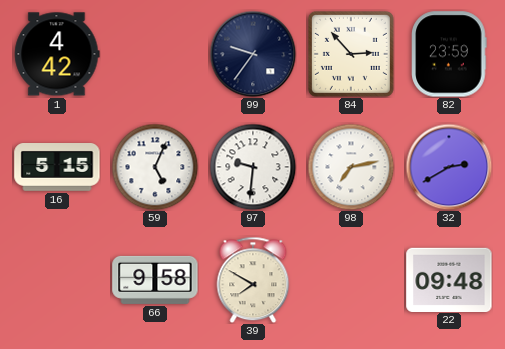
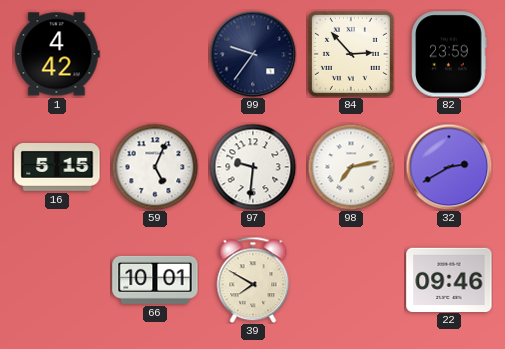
66: 9:58 -> 10:01
22: 09:48 -> 09:46
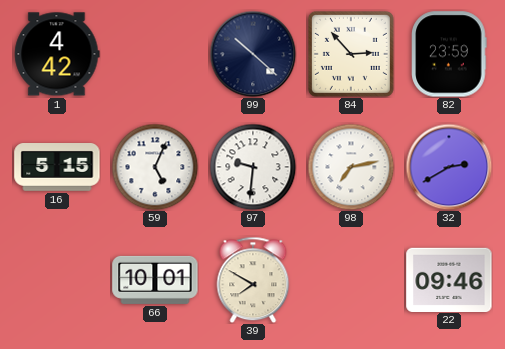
99: 9:36 -> 10:22
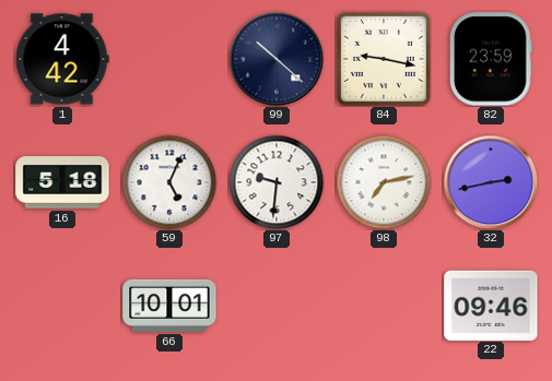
84: 2:53 -> 9:17
16: 5:15 -> 5:18
32: 2:40 -> 2:43
39: 7:50 -> none
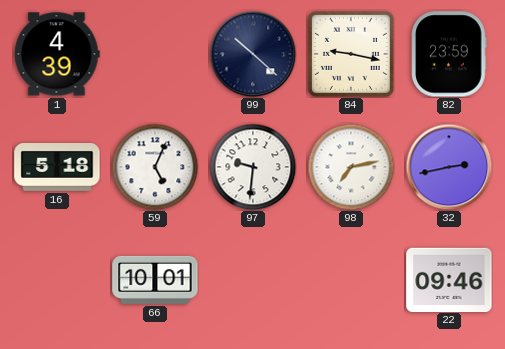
1: 4:42 -> 4:39
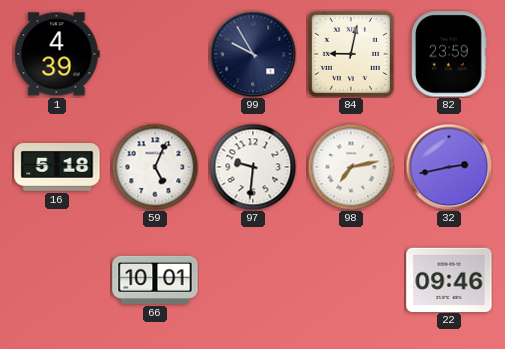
99: 10:22 -> 9:55
84: 9:17 -> 9:02
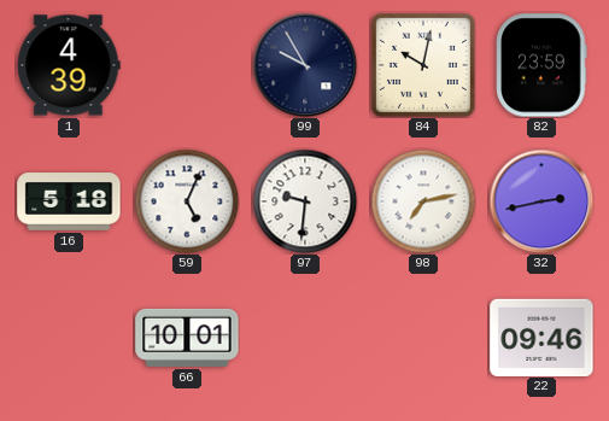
84: 9:02 -> 10:02
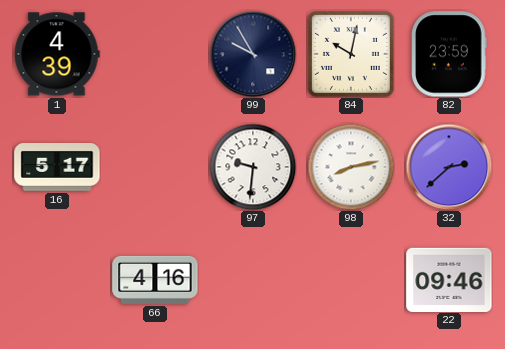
16: 5:18 -> 5:17
59: 5:04 -> none
98: 7:13 -> 8:13
32: 2:43 -> 2:38
66: 10:01 -> 4:16
